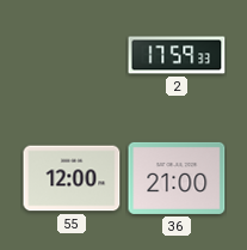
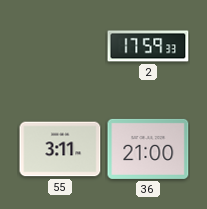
55: 12:00 -> 3:11
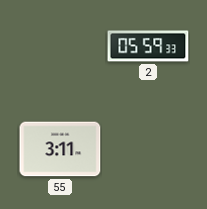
2: 17:59 -> 05:59
36: 21:00 -> none
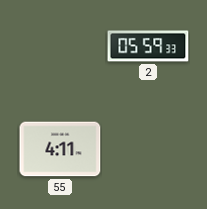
55: 3:11 -> 4:11
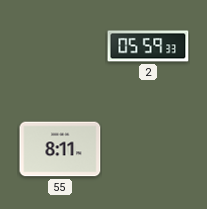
55: 4:11 -> 8:11
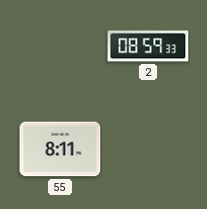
2: 05:59 -> 08:59
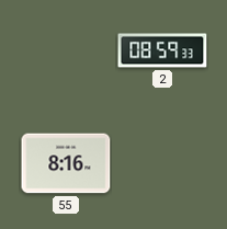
55: 8:11 -> 8:16
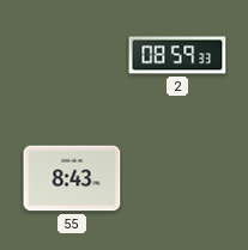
55: 8:16 -> 8:43
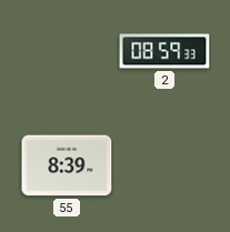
55: 8:43 -> 8:39
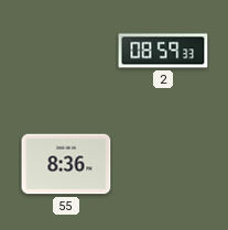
55: 8:39 -> 8:36
